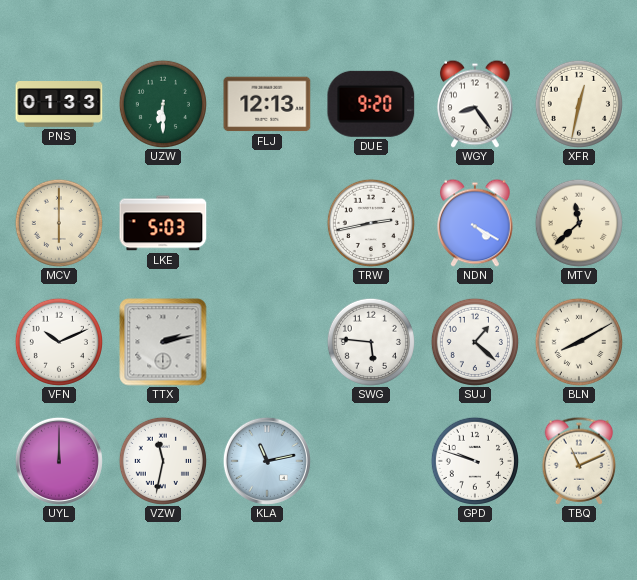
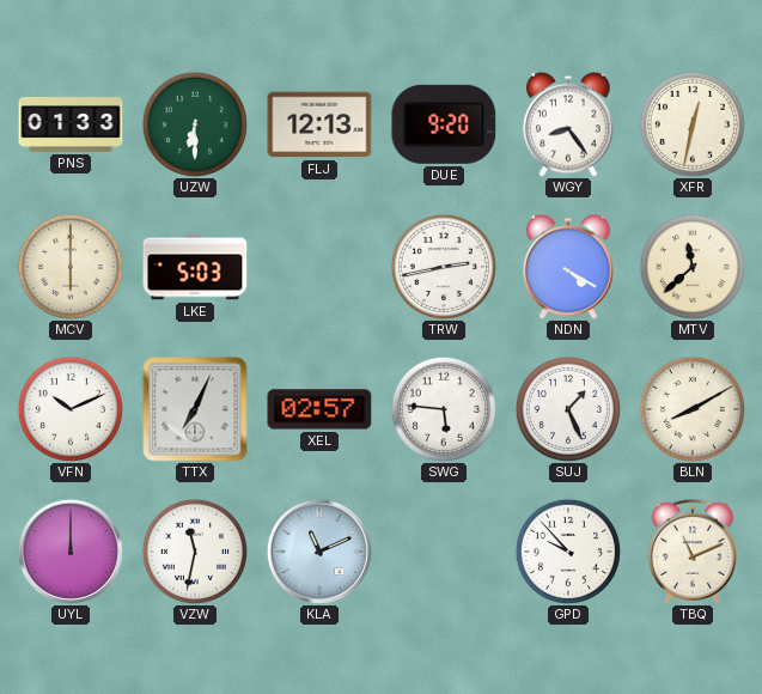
TTX: 2:13 -> 7:04
XEL: none -> 02:57
SUJ: 1:22 -> 1:26
KLA: 11:13 -> 11:11
GPD: 9:48 -> 9:53
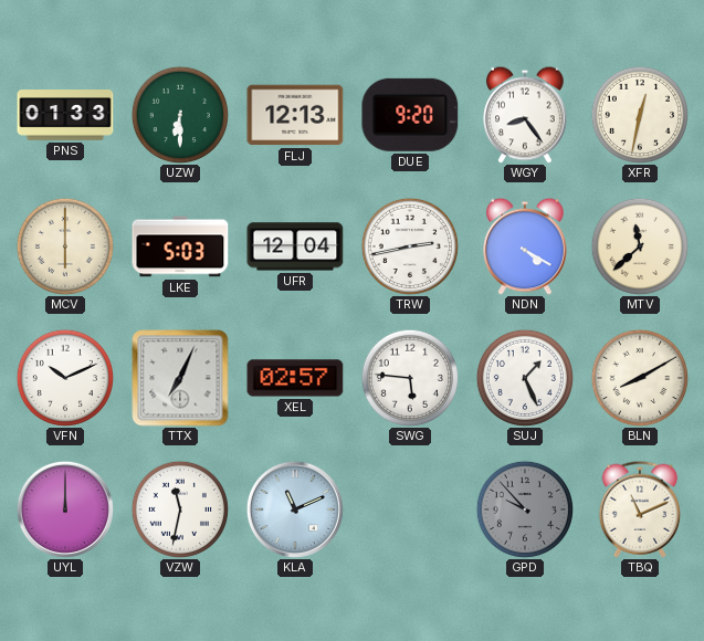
UFR: none -> 12:04
GPD dial: white -> grey
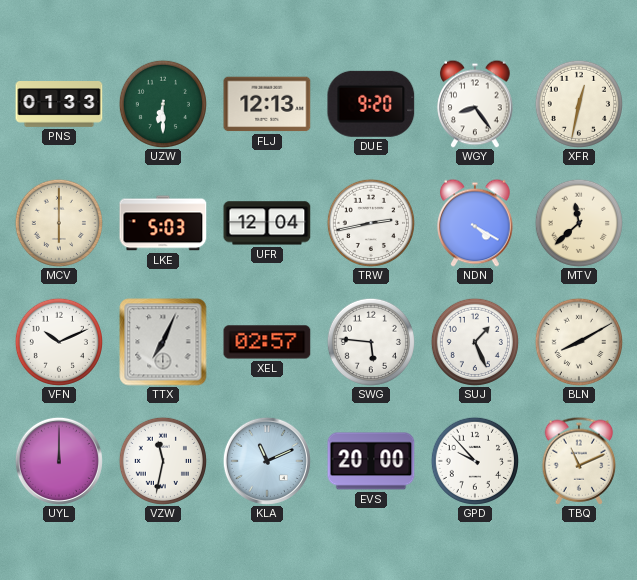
EVS: none -> 20:00
GPD dial: grey -> white
